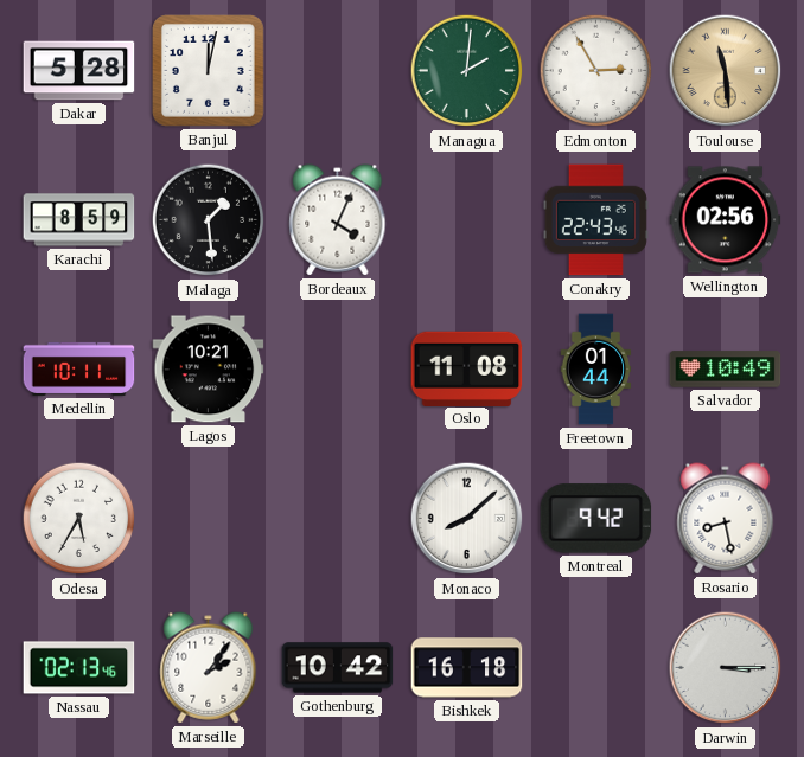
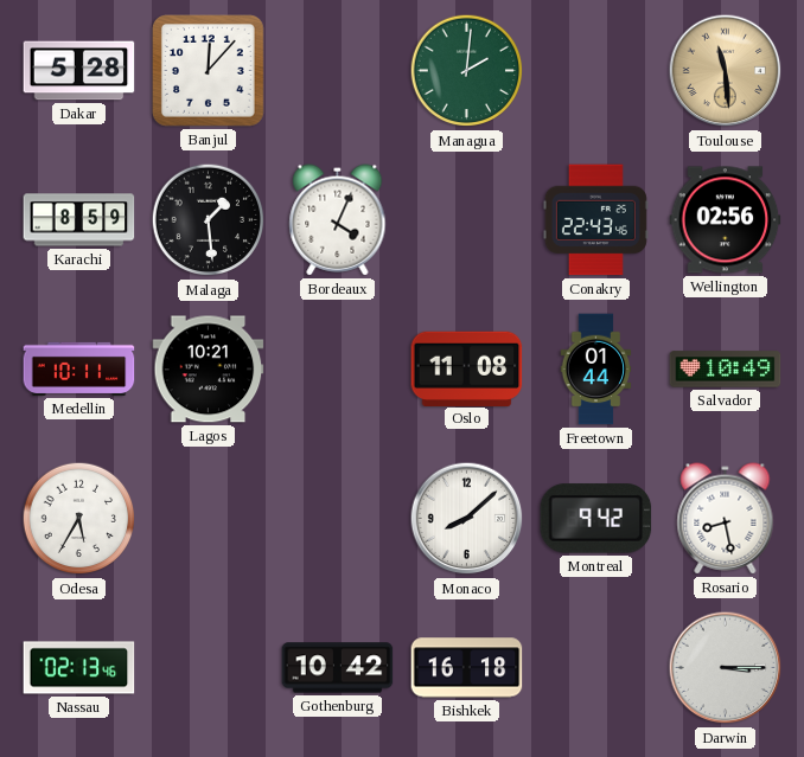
Banjul: 12:02 -> 12:07
Edmonton: 2:55 -> none
Marseille: 2:06 -> none
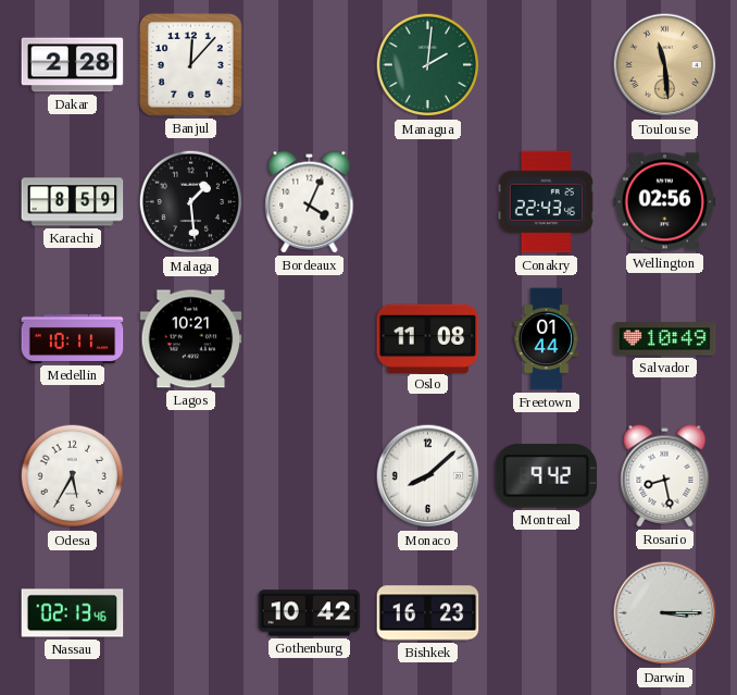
Dakar: 5:28 -> 2:28
Bishkek: 16:18 -> 16:23
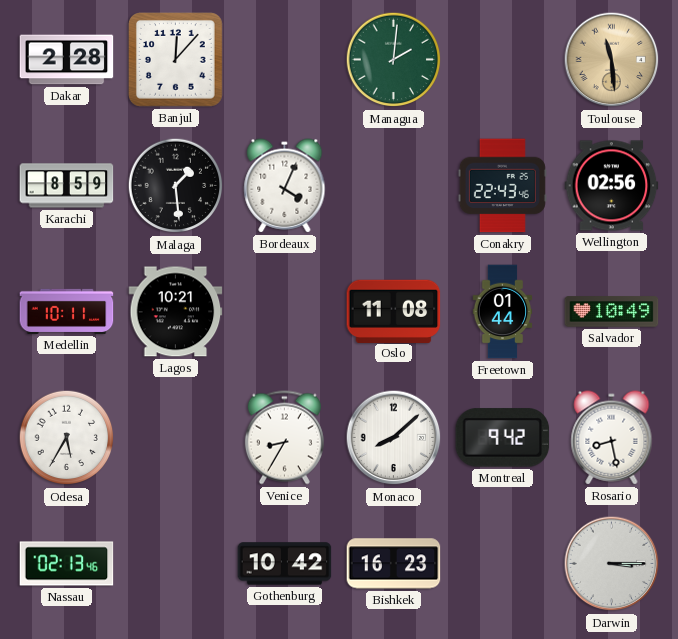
Venice: none -> 8:35
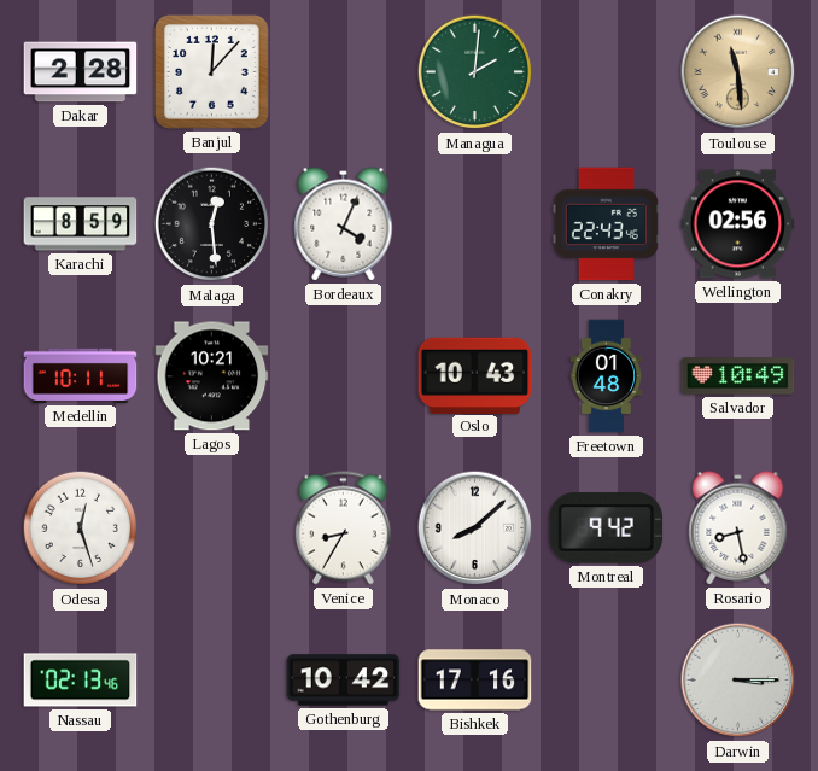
Malaga: 1:29 -> 12:29
Oslo: 11:08 -> 10:43
Freetown: 01:44 -> 01:48
Odesa: 5:35 -> 12:27
Bishkek: 16:23 -> 17:16
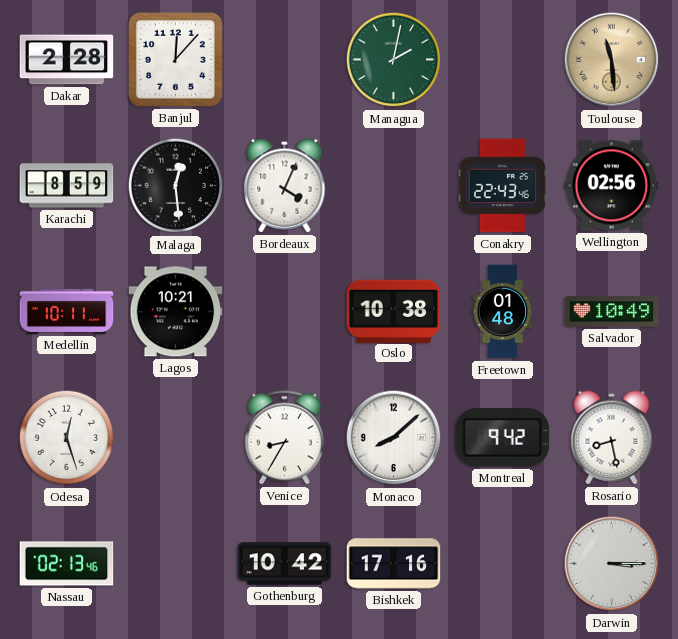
Managua: 2:01 -> 2:02
Oslo: 10:43 -> 10:38
